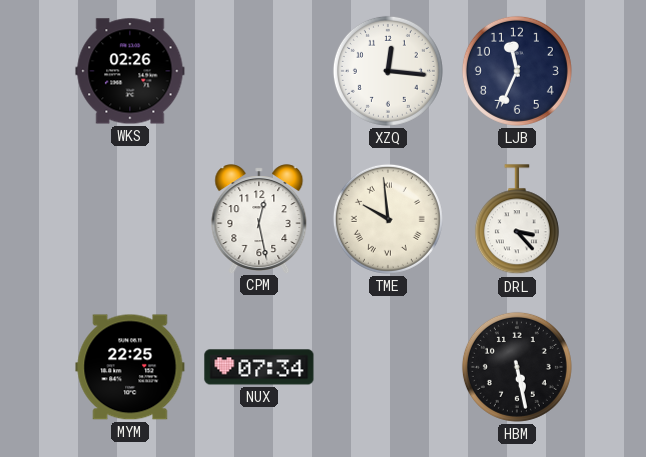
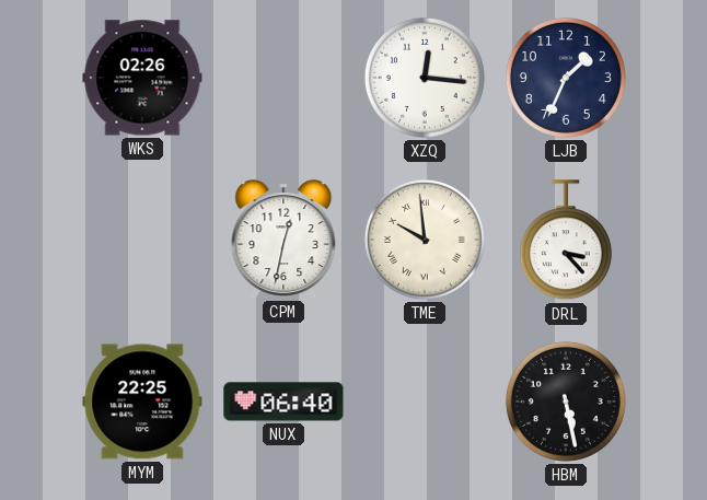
LJB: 11:34 -> 1:34
CPM: 12:28 -> 12:32
NUX: 07:34 -> 06:40
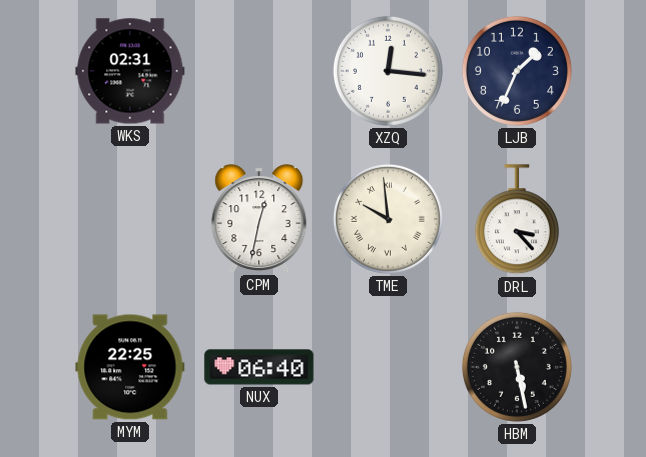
WKS: 02:26 -> 02:31
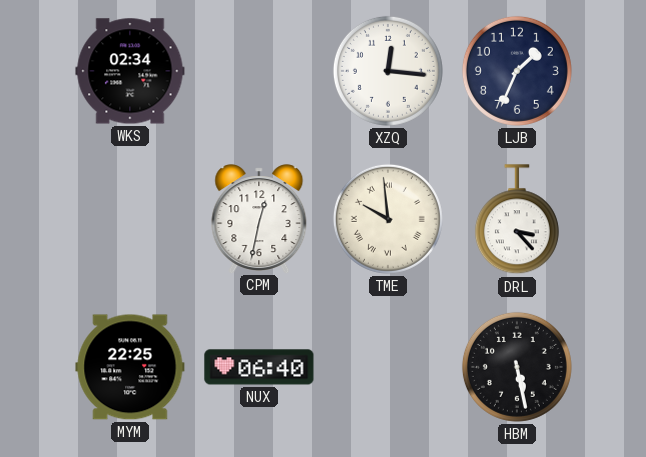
WKS: 02:31 -> 02:34
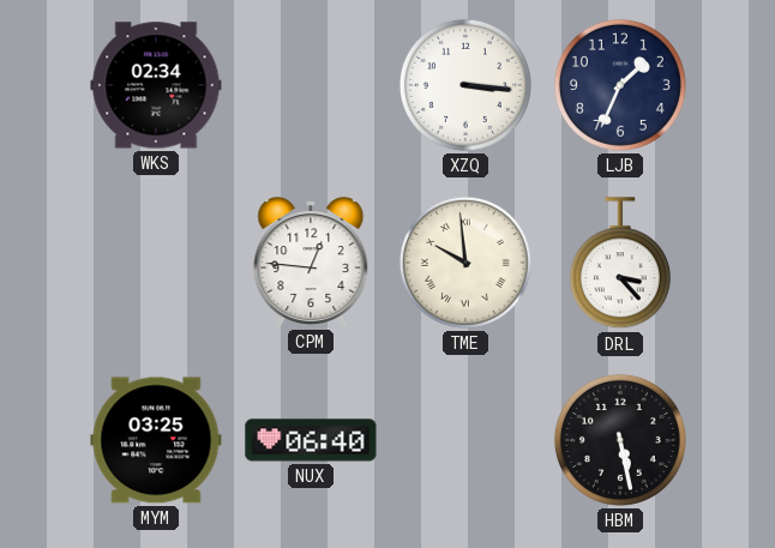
XZQ: 12:16 -> 3:16
CPM: 12:32 -> 12:46
MYM: 22:25 -> 03:25
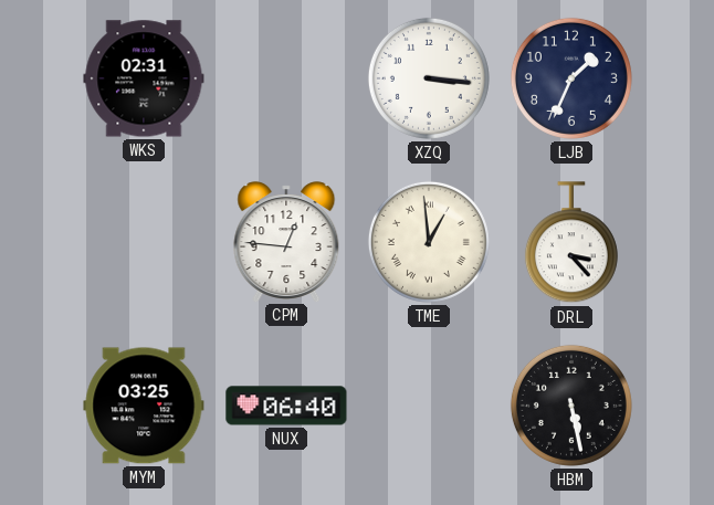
WKS: 02:34 -> 02:31
TME: 9:59 -> 12:59
